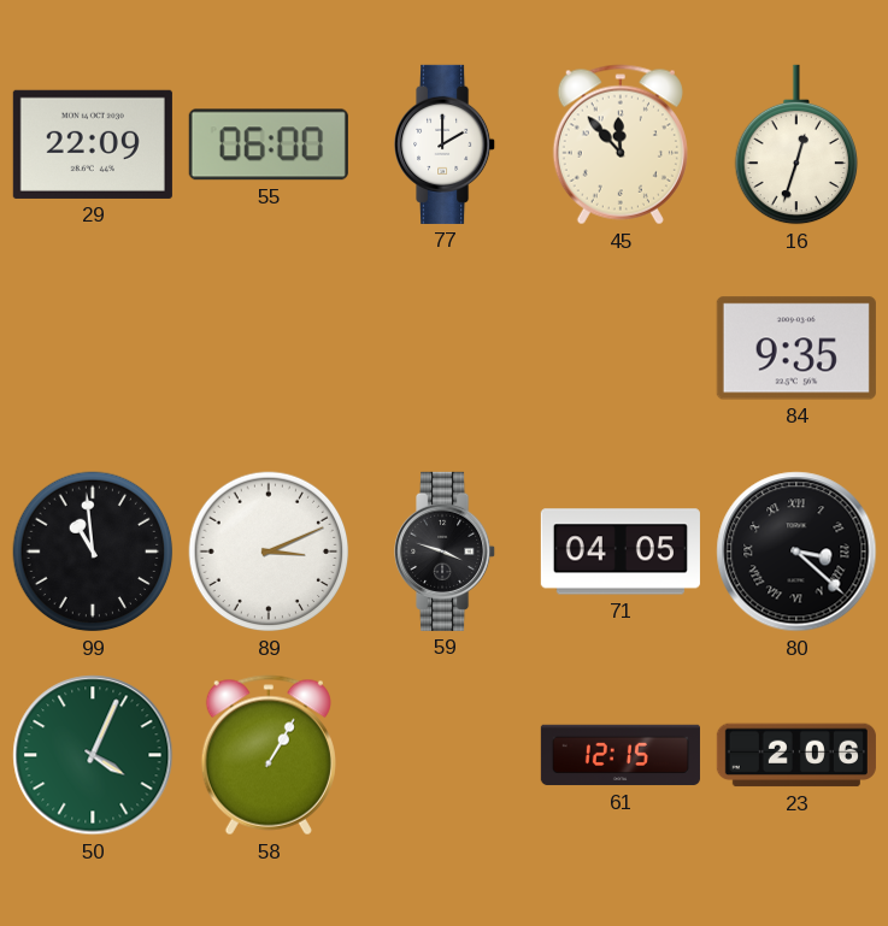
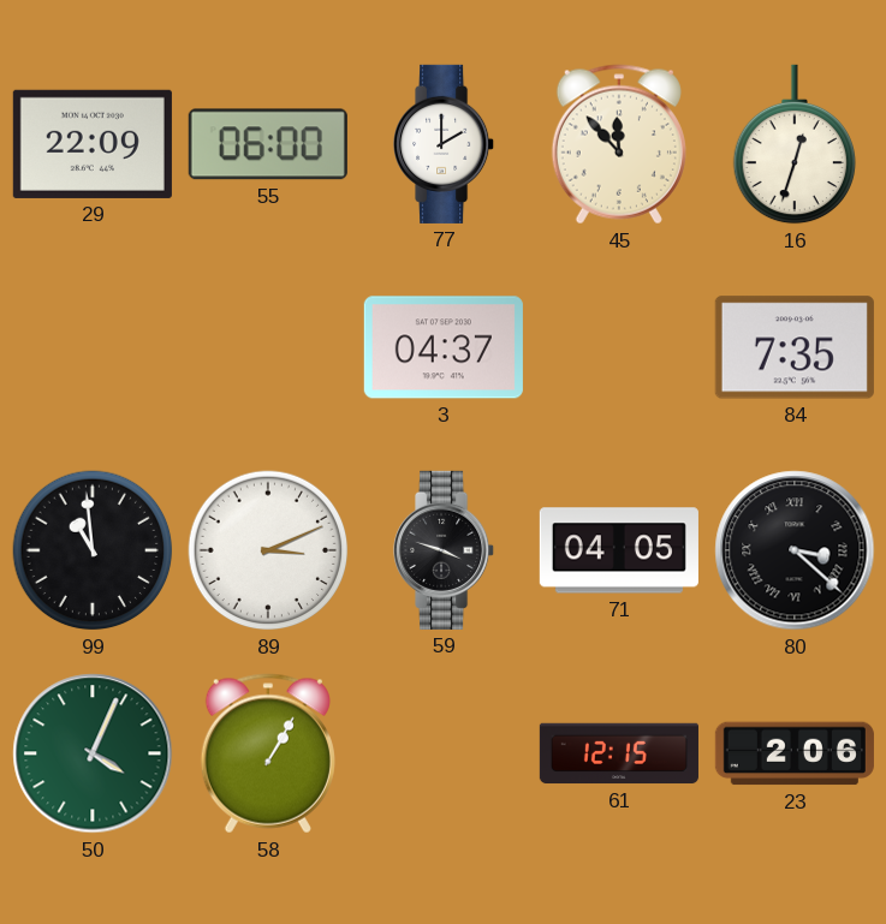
3: none -> 04:37
84: 9:35 -> 7:35
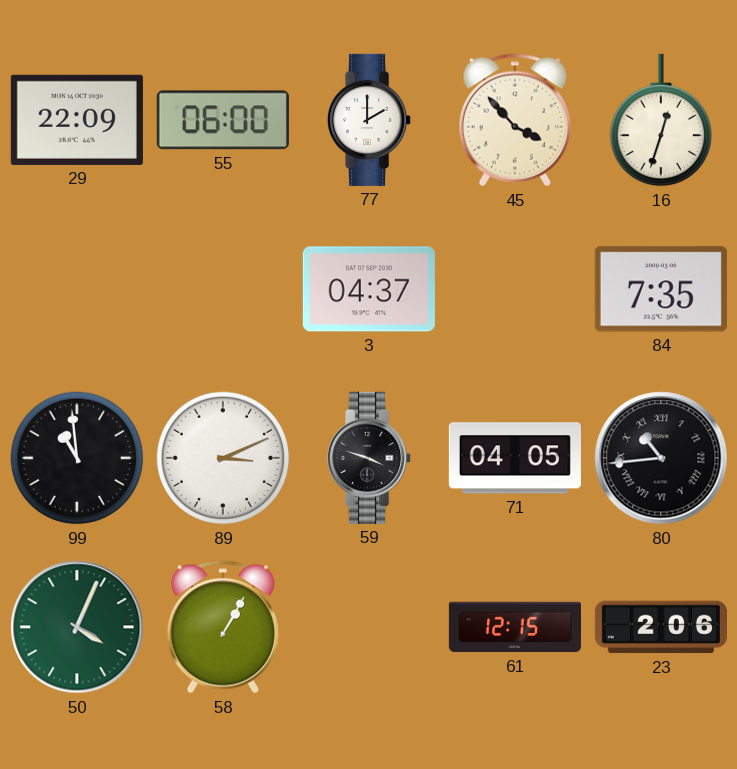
45: 11:53 -> 3:53
80: 3:22 -> 10:44
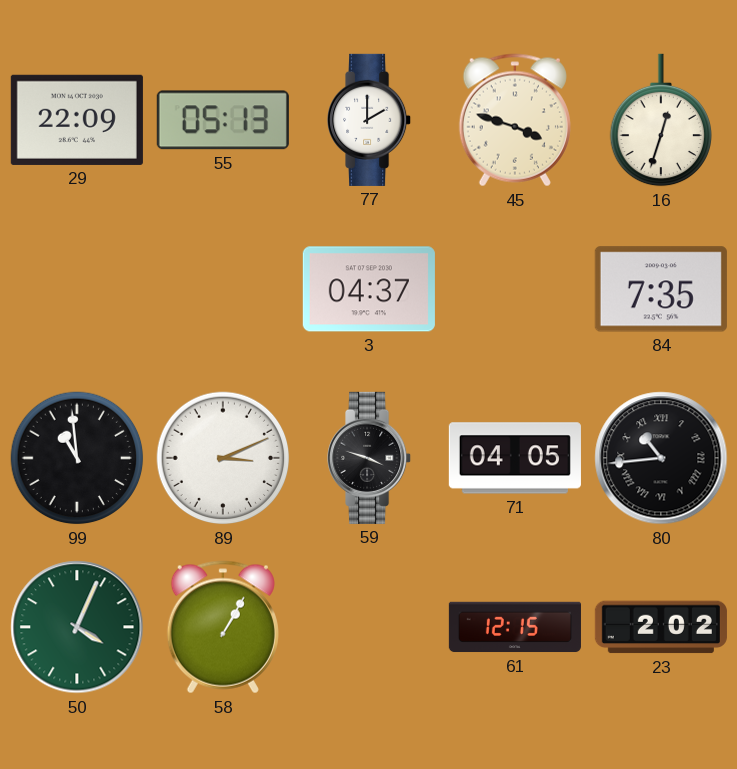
55: 06:00 -> 05:13
45: 3:53 -> 3:48
23: 2:06 -> 2:02
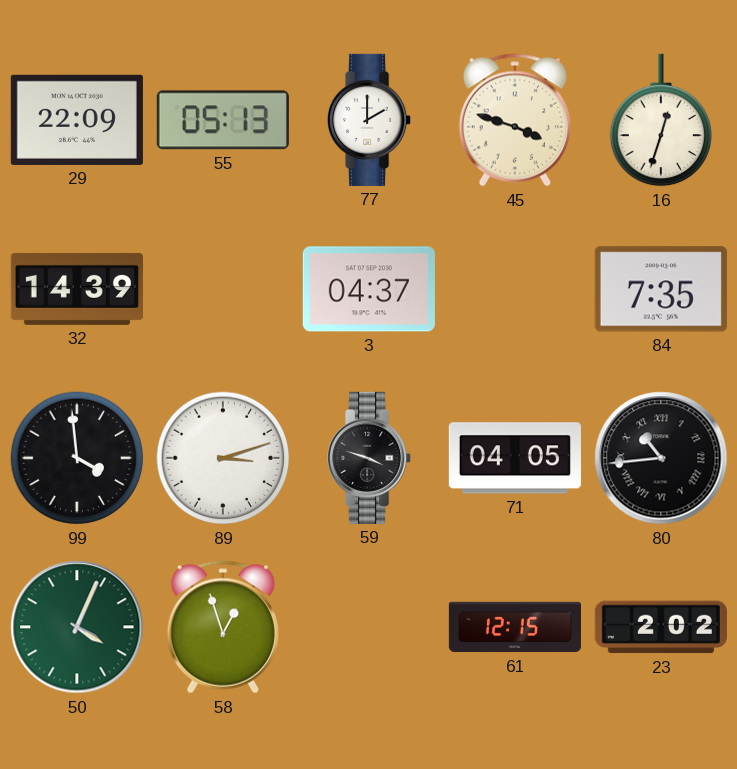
32: none -> 14:39
99: 10:59 -> 3:59
89: 3:11 -> 3:12
58: 1:05 -> 12:57
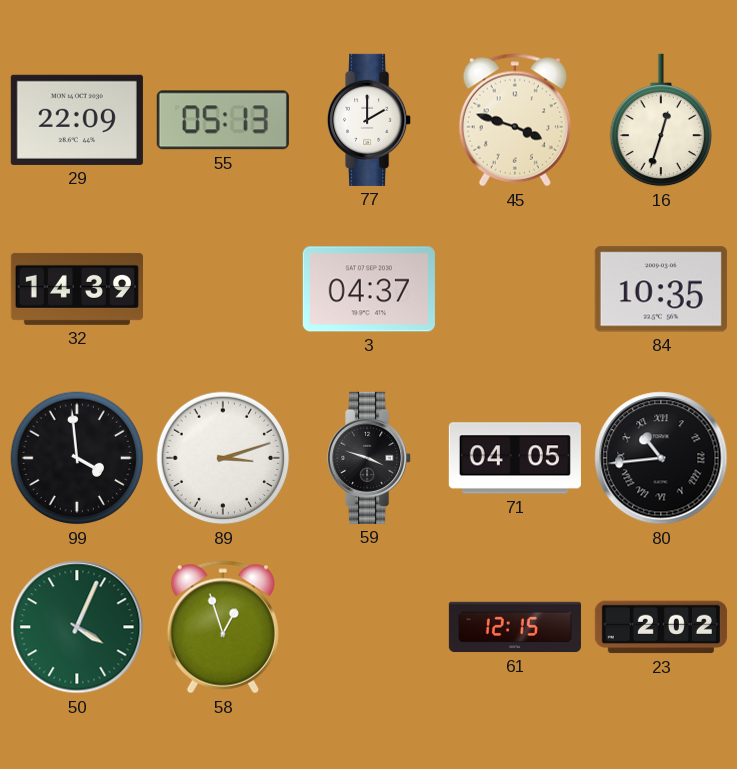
84: 7:35 -> 10:35
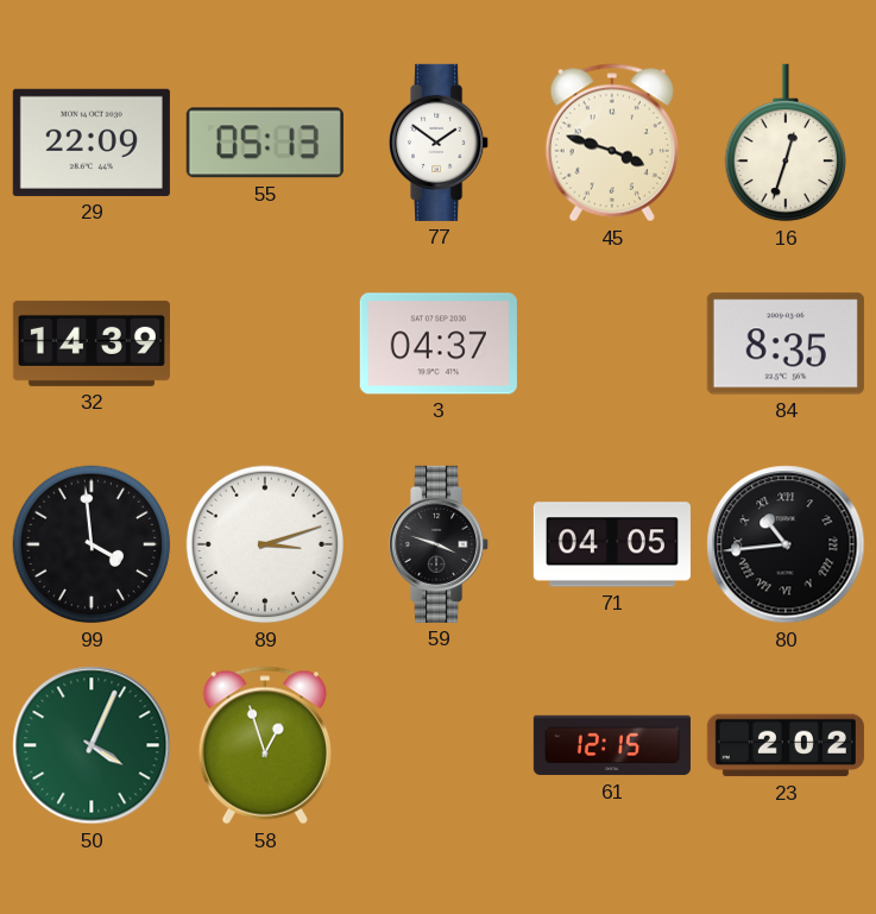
77: 2:00 -> 1:51
84: 10:35 -> 8:35
